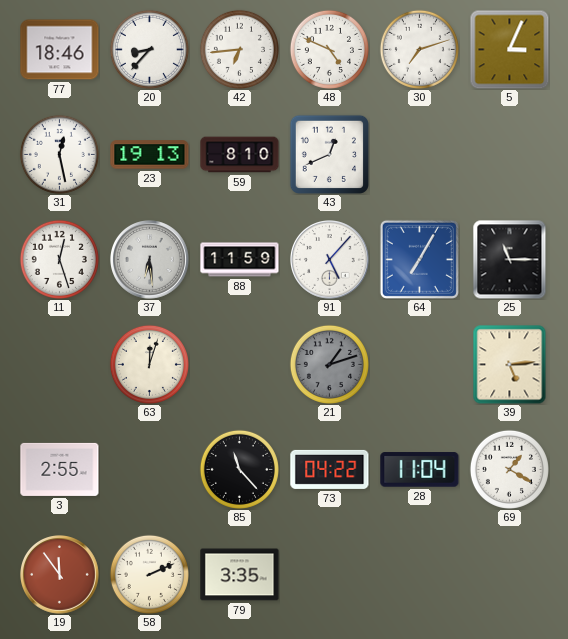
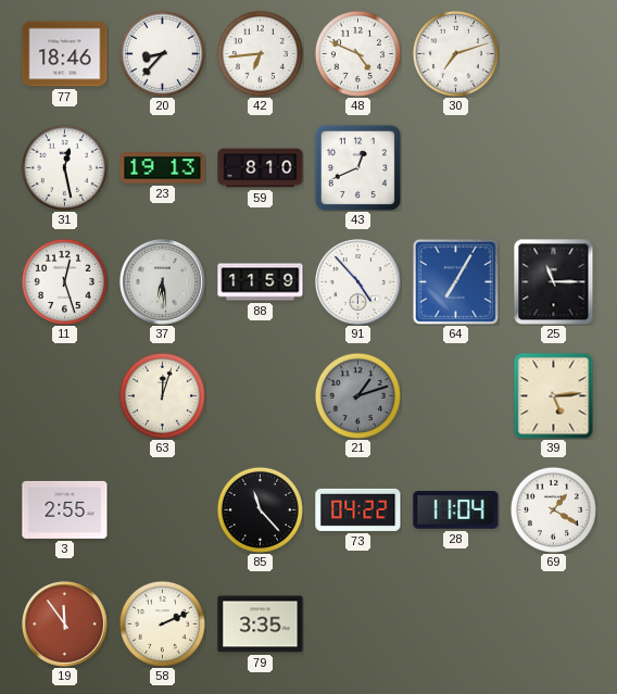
5: 3:04 -> none
91: 5:07 -> 4:53
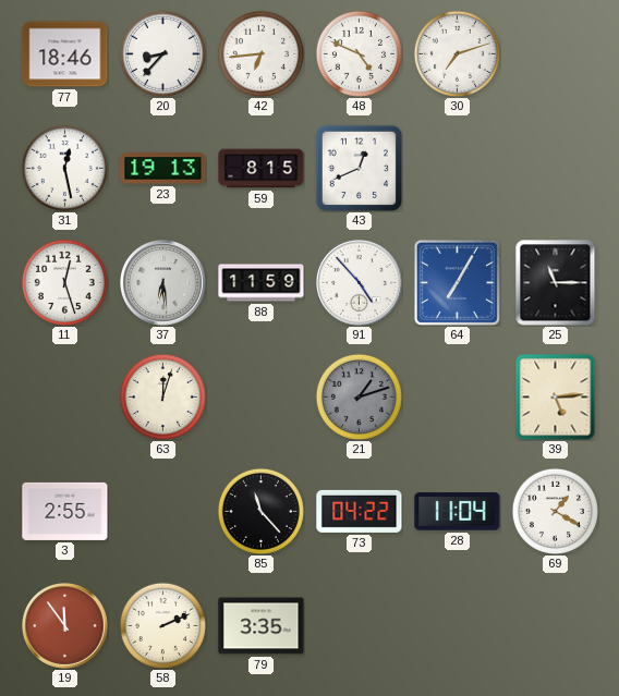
59: 8:10 -> 8:15
